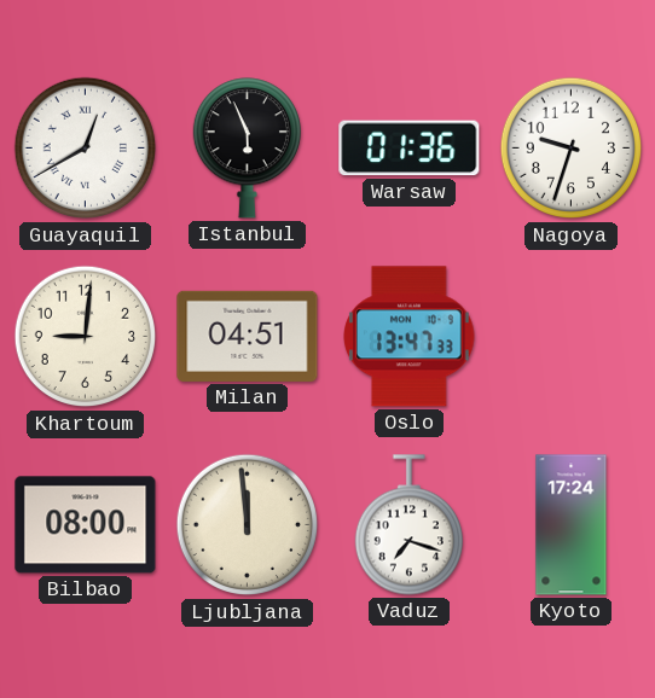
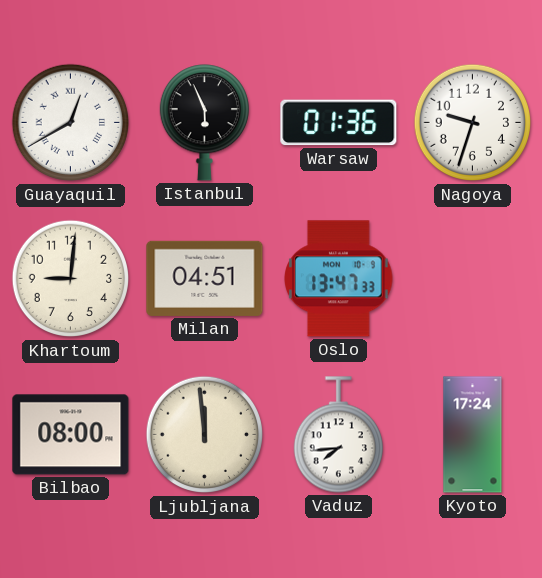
Vaduz: 7:18 -> 7:44
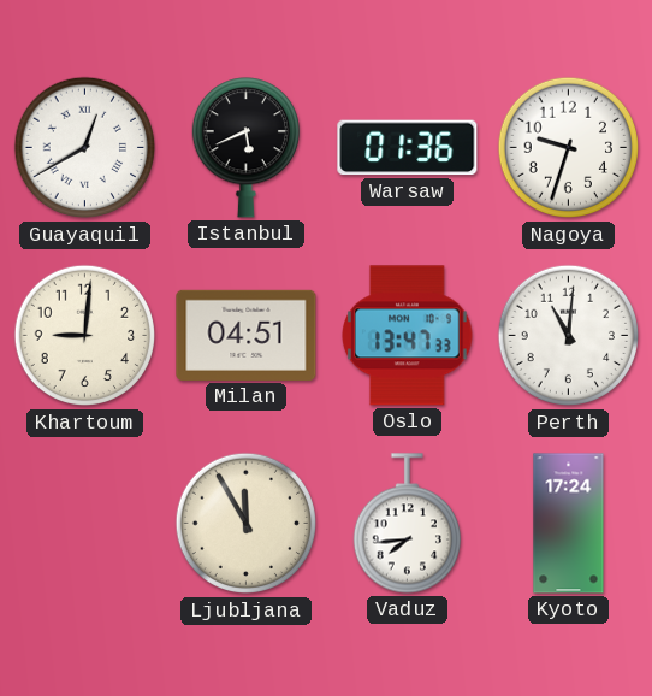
Istanbul: 5:56 -> 5:41
Perth: none -> 11:01
Bilbao: 08:00 -> none
Ljubljana: 11:59 -> 11:55
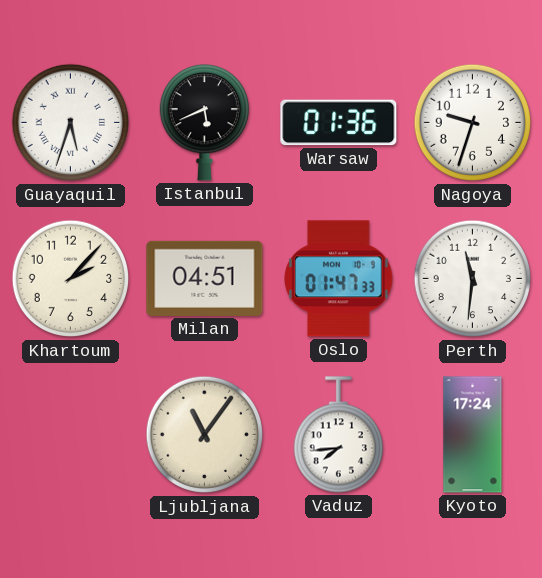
Guayaquil: 12:40 -> 5:33
Khartoum: 9:01 -> 2:07
Oslo: 13:47 -> 01:47
Perth: 11:01 -> 11:31
Ljubljana: 11:55 -> 11:06
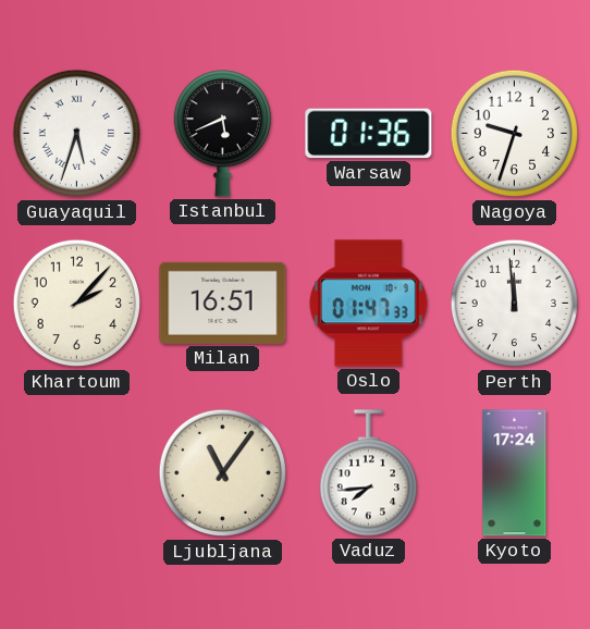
Milan: 04:51 -> 16:51
Perth: 11:31 -> 11:59
